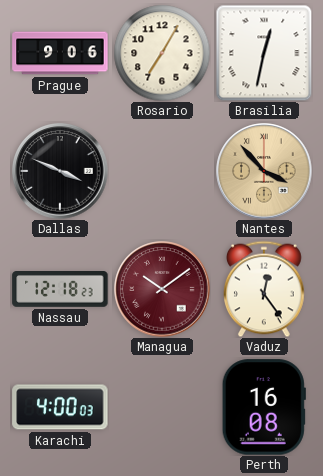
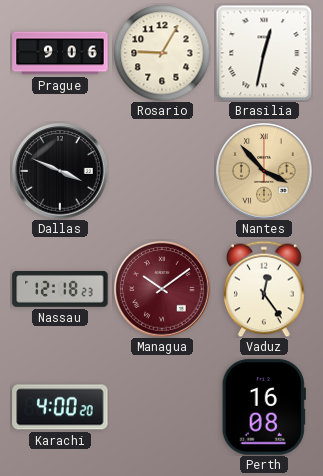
Rosario: 7:05 -> 9:05
Karachi: 4:00:03 -> 4:00:20
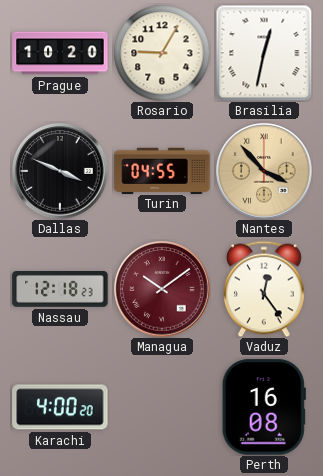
Prague: 9:06 -> 10:20
Turin: none -> 04:55
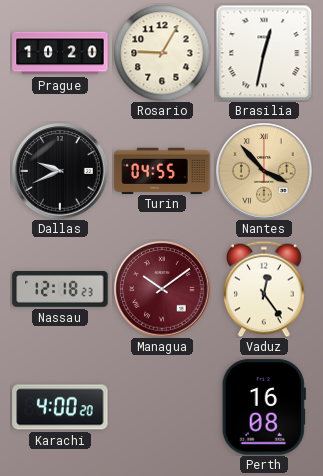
Dallas: 3:49 -> 9:41
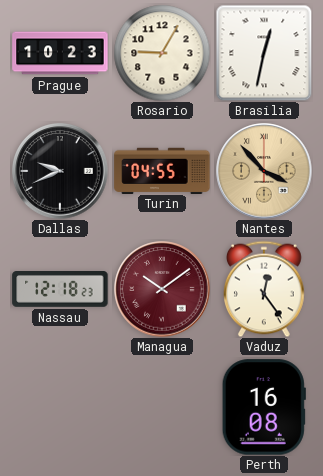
Prague: 10:20 -> 10:23
Karachi: 4:00 -> none
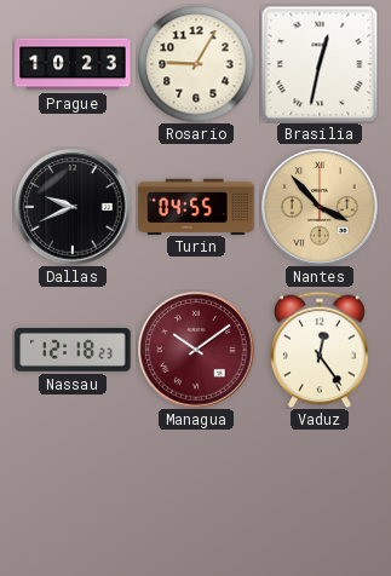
Perth: 16:08 -> none
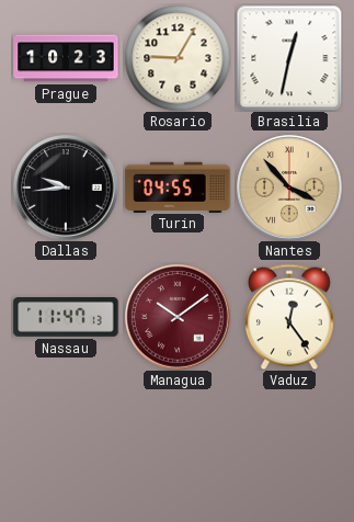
Dallas: 9:41 -> 9:44
Nassau: 12:18 -> 11:47
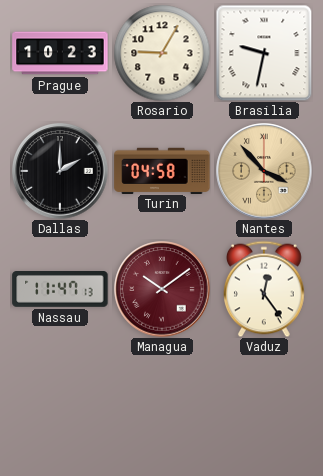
Brasilia: 12:32 -> 9:32
Dallas: 9:44 -> 2:00
Turin: 04:55 -> 04:58
